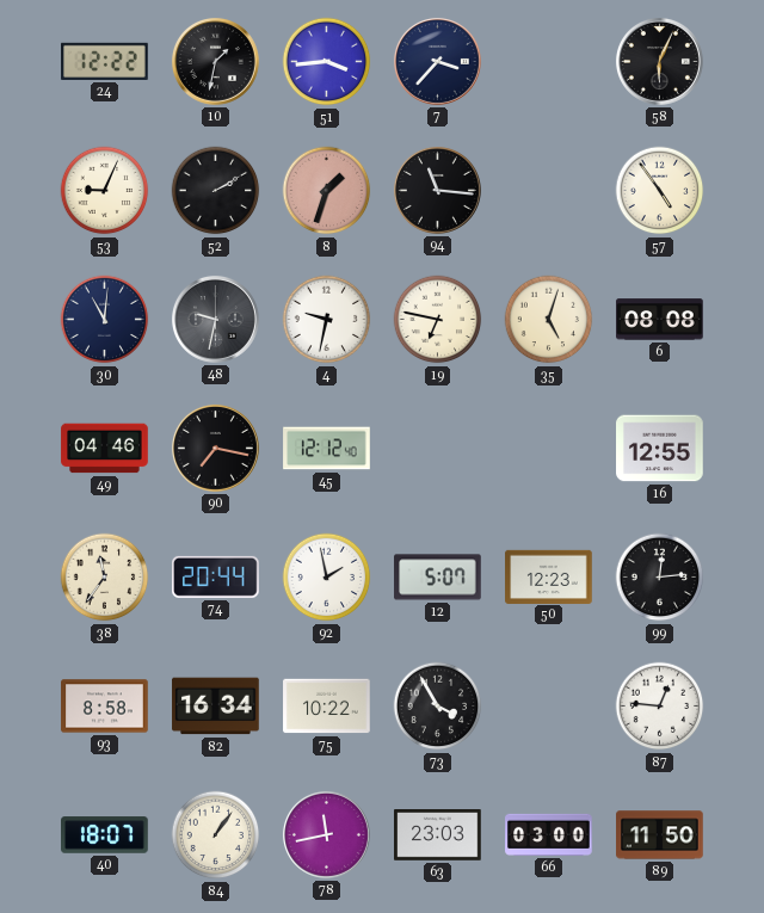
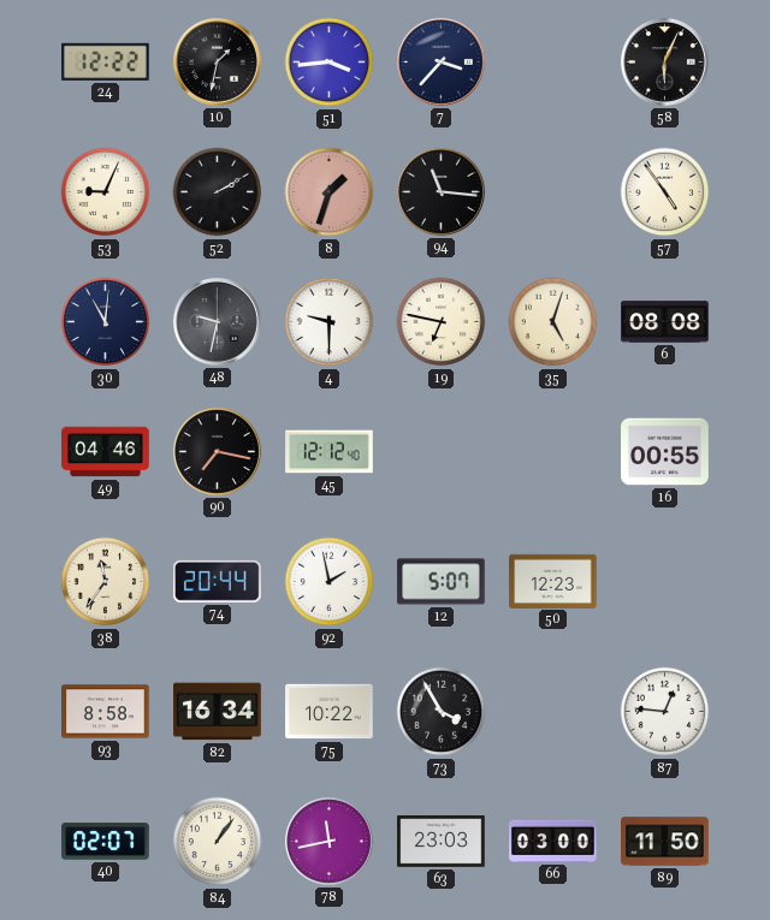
4: 9:32 -> 9:30
16: 12:55 -> 00:55
99: 12:14 -> none
40: 18:07 -> 02:07
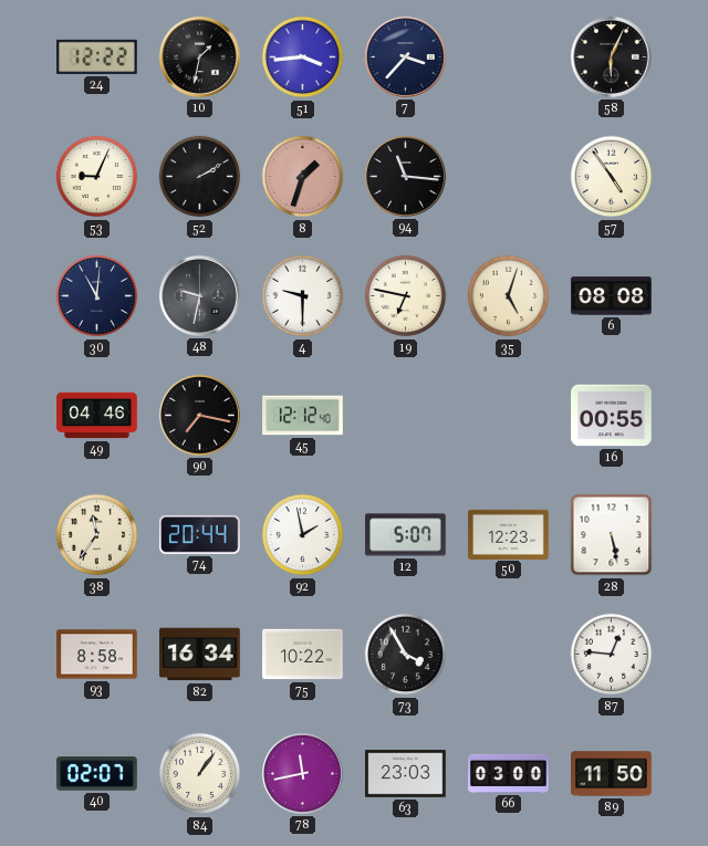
28: none -> 5:28
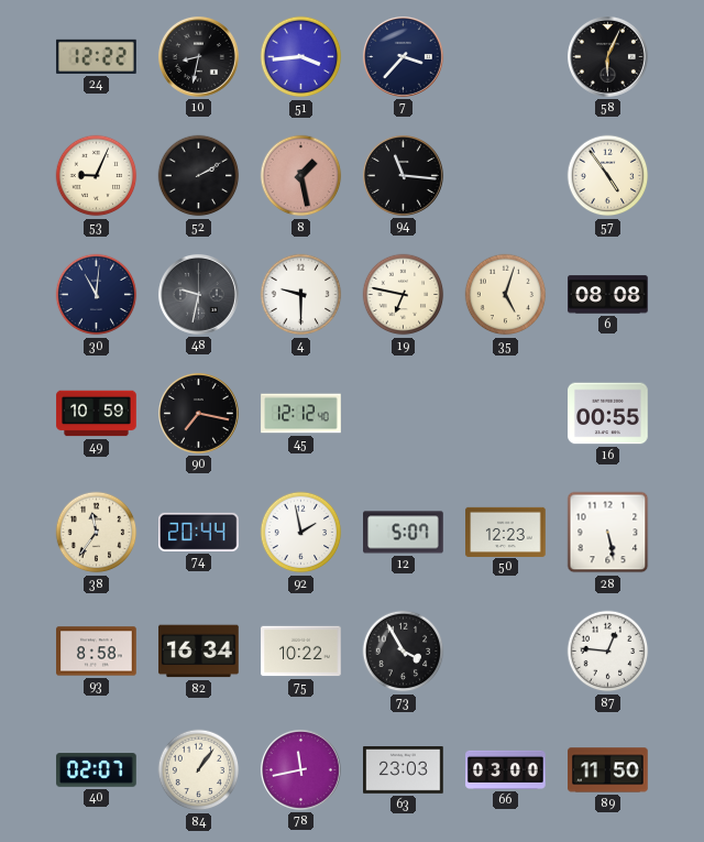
10: 1:32 -> 8:32
8: 1:33 -> 1:28
49: 04:46 -> 10:59
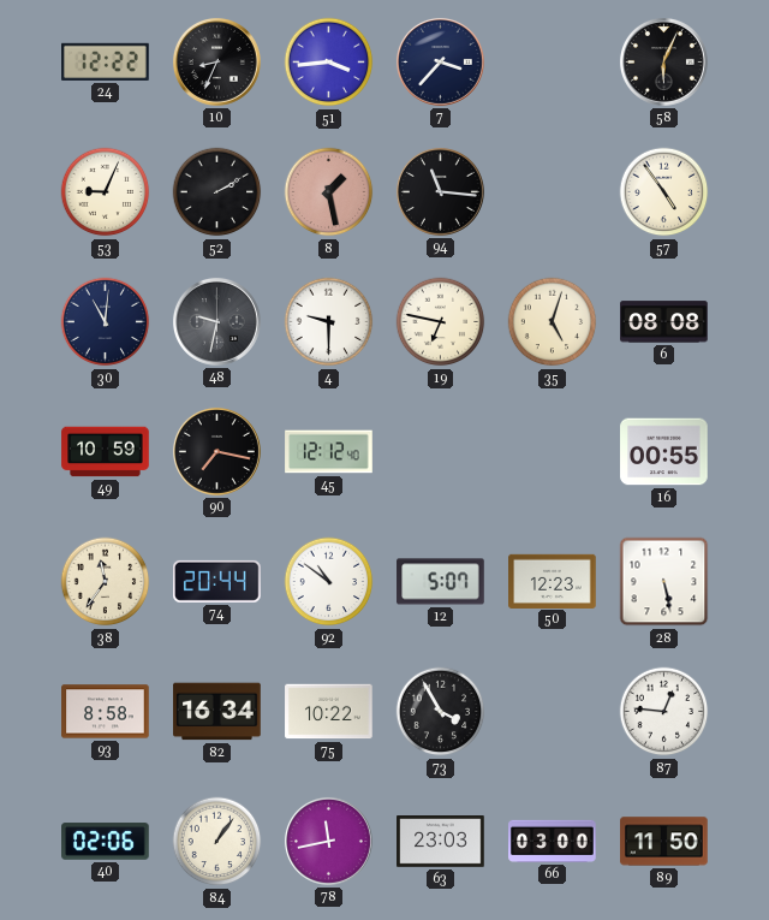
10: 8:32 -> 8:34
92: 1:58 -> 10:51
40: 02:07 -> 02:06
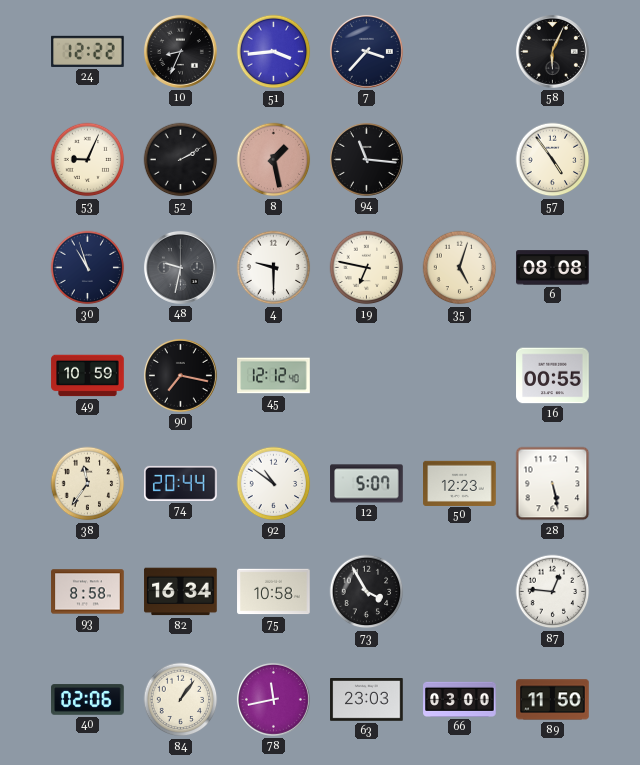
30: 11:01 -> 10:57
75: 10:22 -> 10:58
